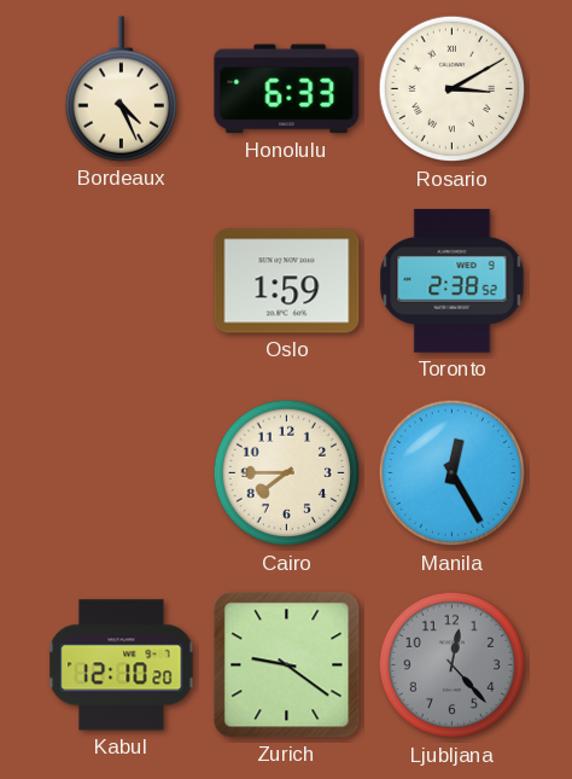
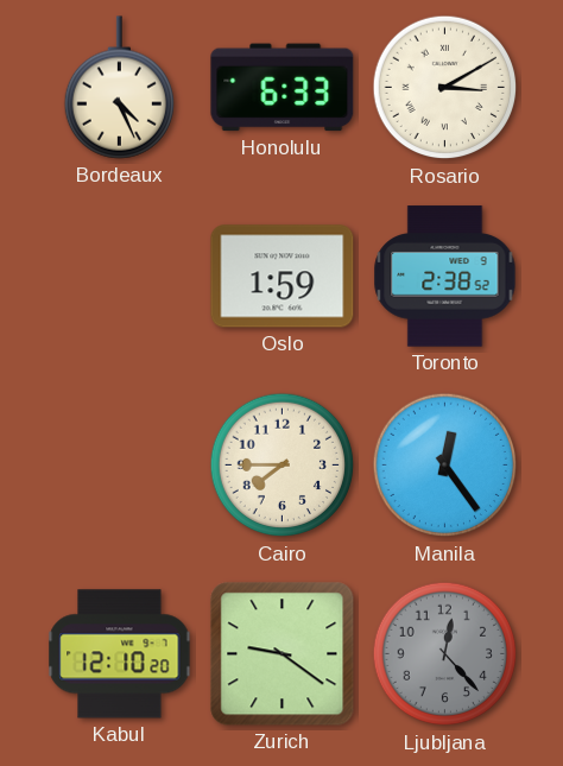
Manila: 12:25 -> 12:24
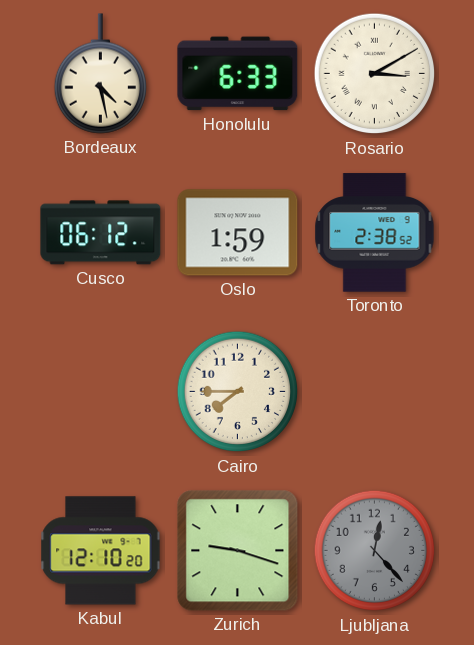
Bordeaux: 4:26 -> 4:28
Cusco: none -> 06:12
Manila: 12:24 -> none
Zurich: 9:21 -> 9:18
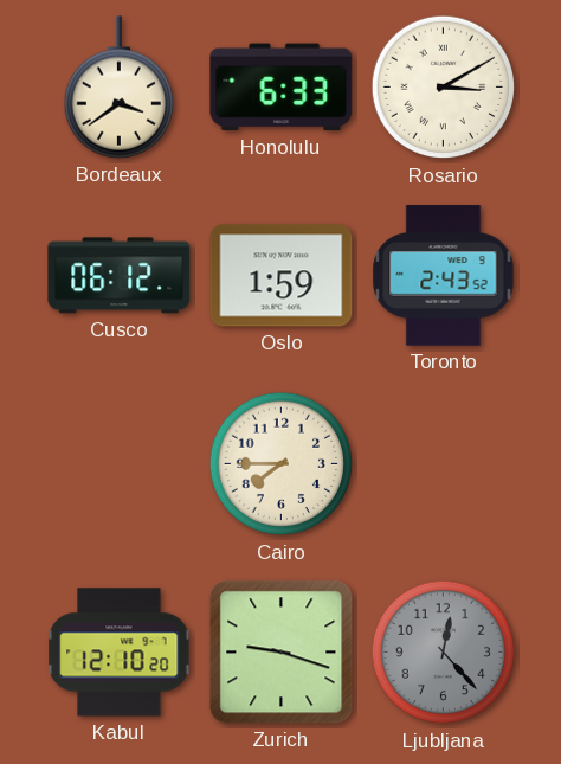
Bordeaux: 4:28 -> 3:39
Toronto: 2:38 -> 2:43
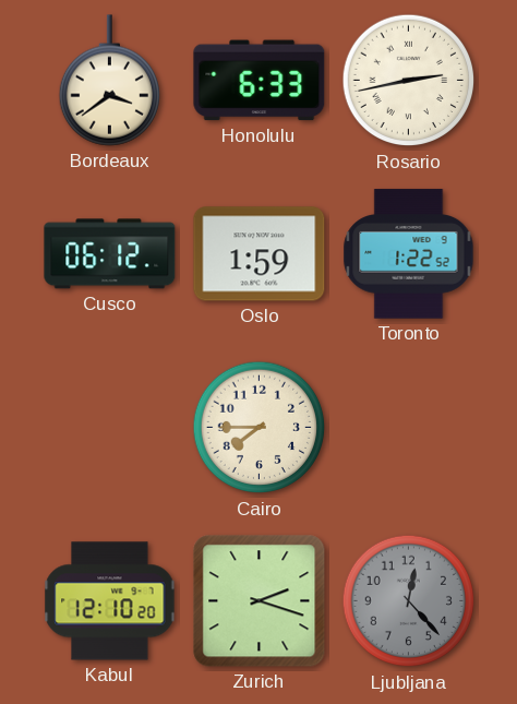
Rosario: 3:10 -> 2:43
Toronto: 2:43 -> 1:22
Zurich: 9:18 -> 2:18
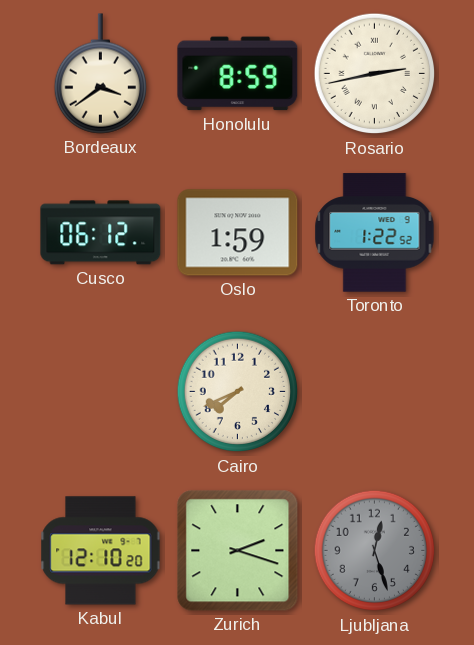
Honolulu: 6:33 -> 8:59
Cairo: 7:45 -> 7:41
Ljubljana: 12:23 -> 12:27
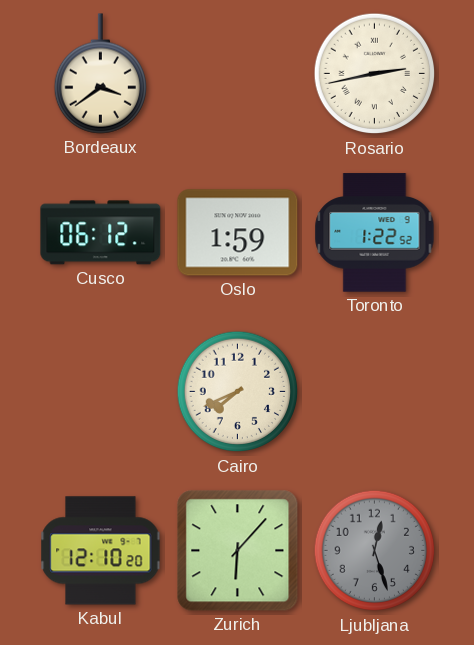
Honolulu: 8:59 -> none
Zurich: 2:18 -> 6:07
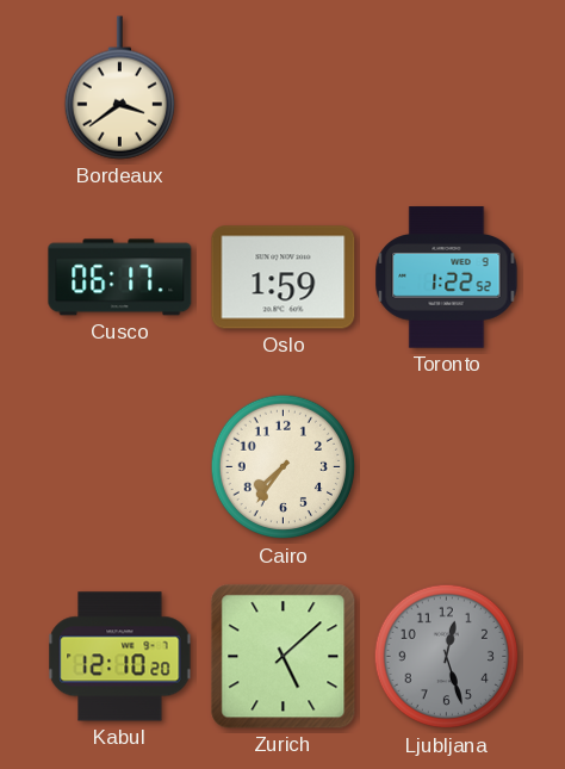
Rosario: 2:43 -> none
Cusco: 06:12 -> 06:17
Cairo: 7:41 -> 7:36
Zurich: 6:07 -> 5:08
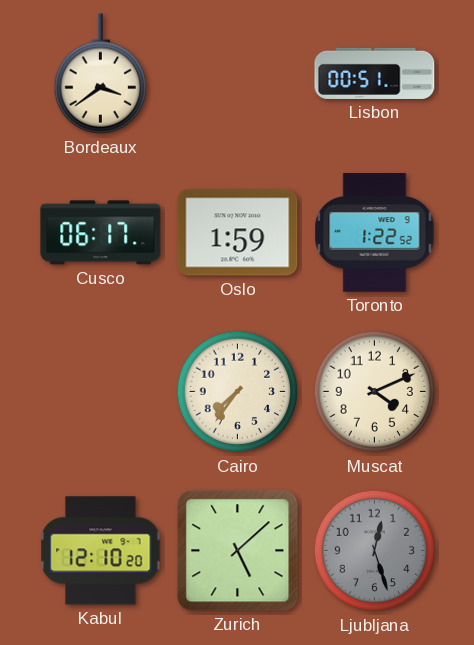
Lisbon: none -> 00:51
Muscat: none -> 4:11
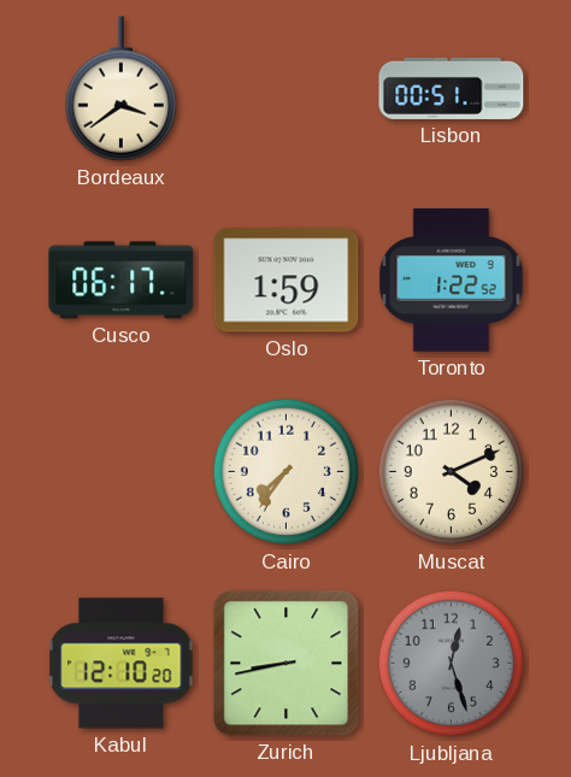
Zurich: 5:08 -> 8:43
